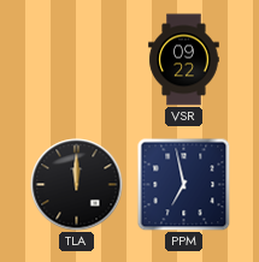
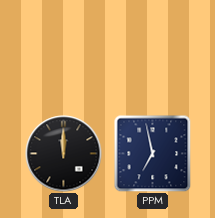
VSR: 09:22 -> none
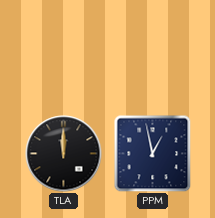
PPM: 6:58 -> 12:58
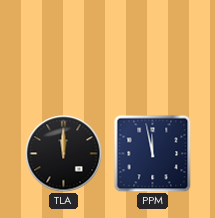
PPM: 12:58 -> 11:58
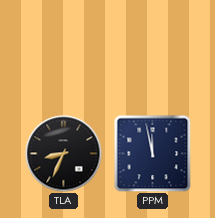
TLA: 12:00 -> 8:34
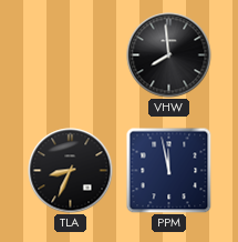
VHW: none -> 7:59
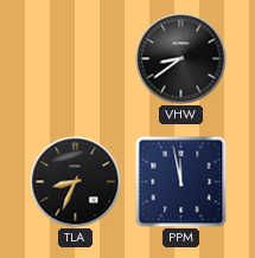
VHW: 7:59 -> 8:39
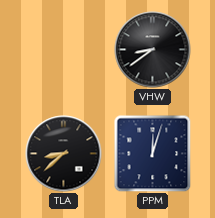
TLA: 8:34 -> 8:38
PPM: 11:58 -> 12:03
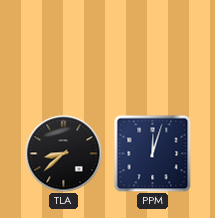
VHW: 8:39 -> none
